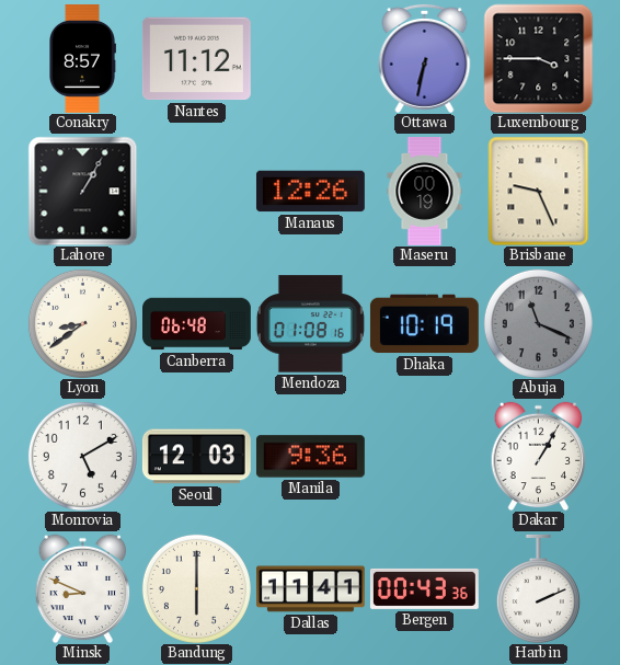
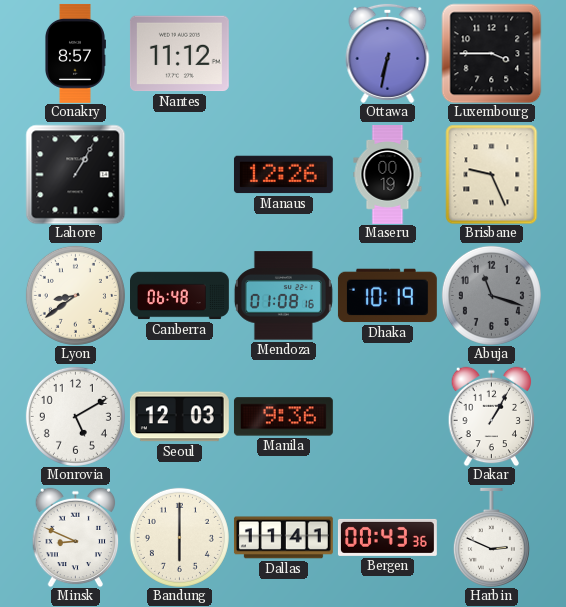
Abuja: 11:19 -> 11:18
Harbin: 2:11 -> 2:49
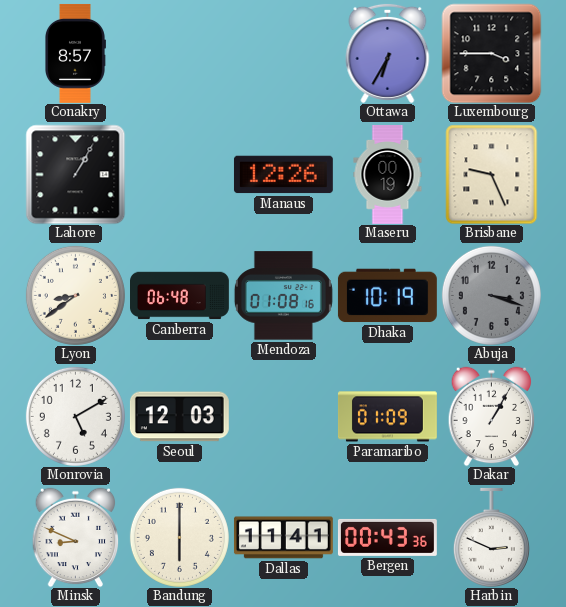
Nantes: 11:12 -> none
Ottawa: 6:32 -> 6:35
Abuja: 11:18 -> 3:18
Manila: 9:36 -> none
Paramaribo: none -> 01:09
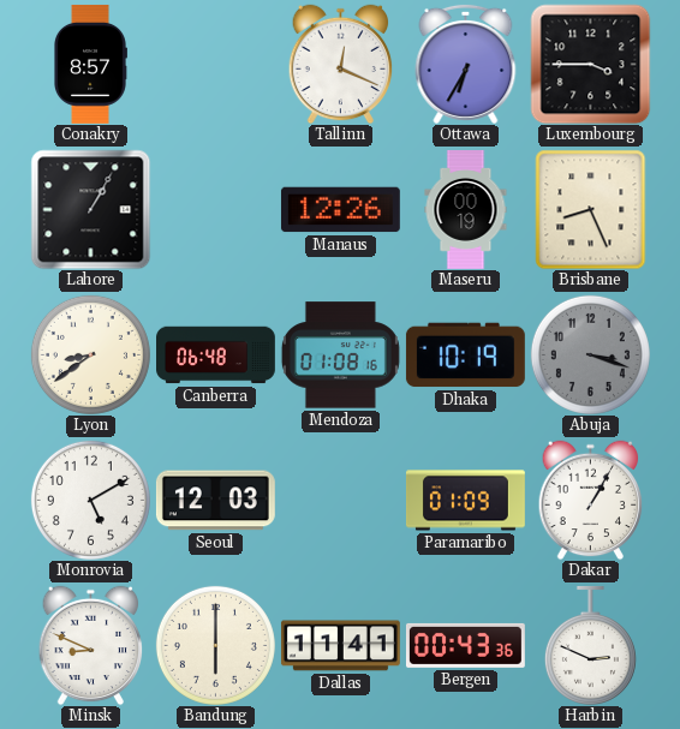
Tallinn: none -> 12:19
Brisbane: 9:26 -> 8:26
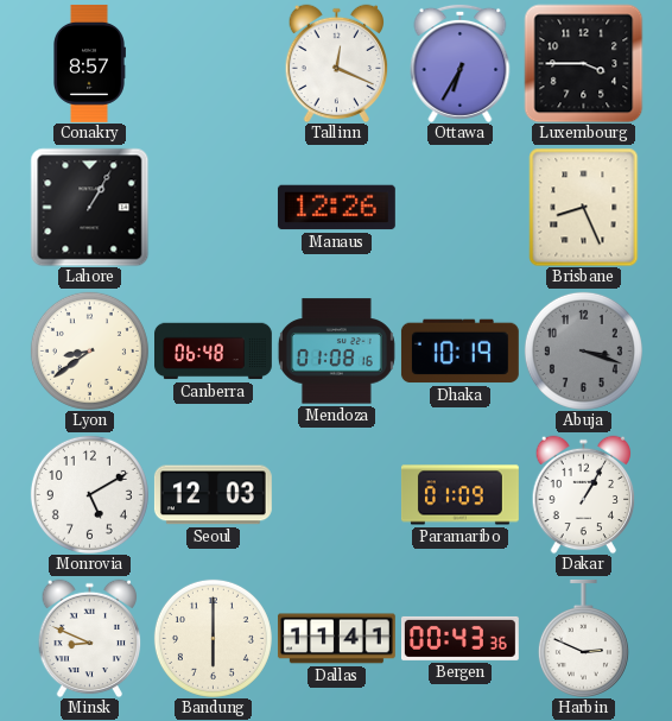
Maseru: 00:19 -> none
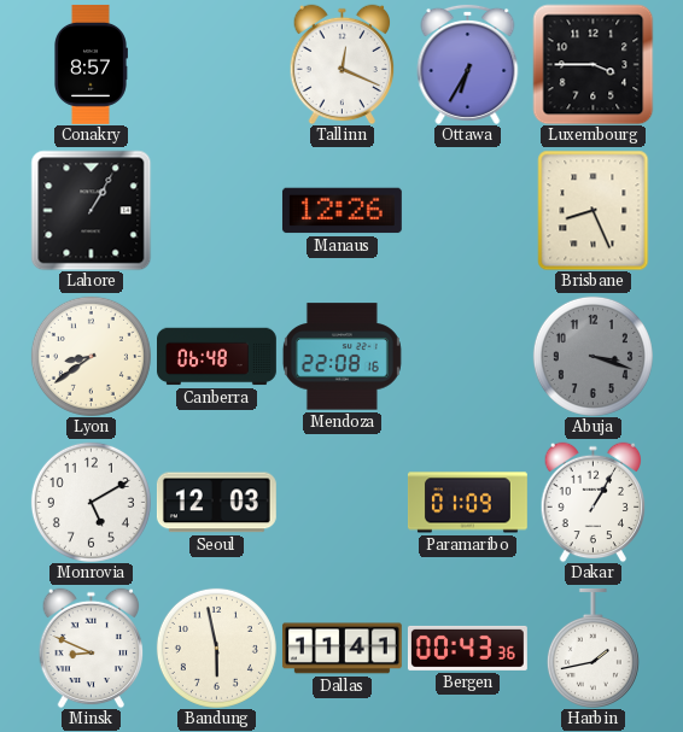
Mendoza: 01:08 -> 22:08
Dhaka: 10:19 -> none
Bandung: 6:00 -> 5:58
Harbin: 2:49 -> 1:43
